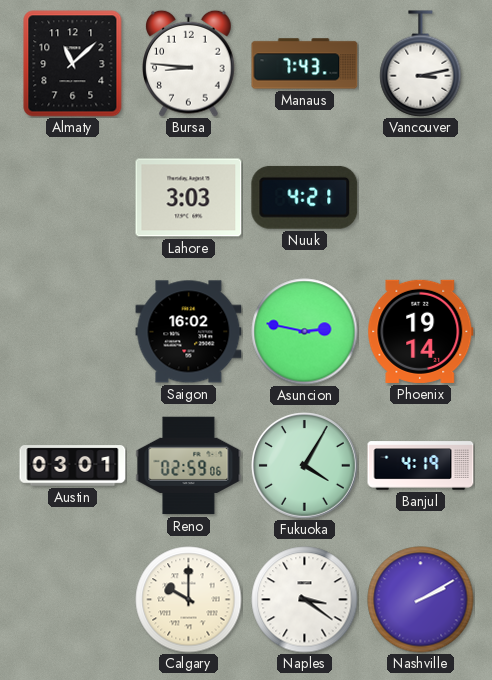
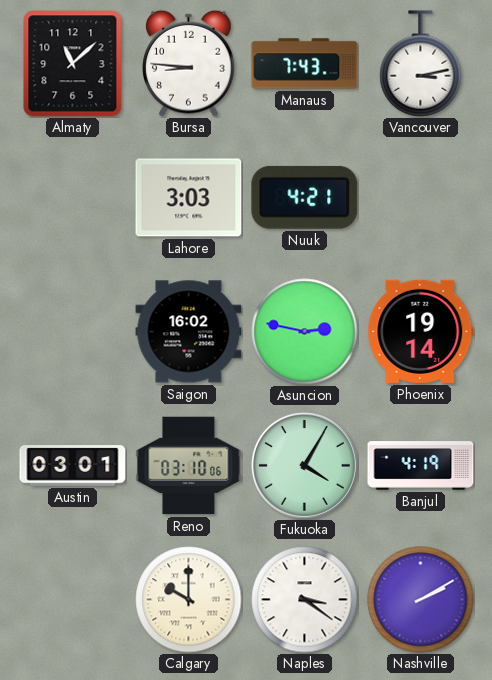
Reno: 02:59 -> 03:10
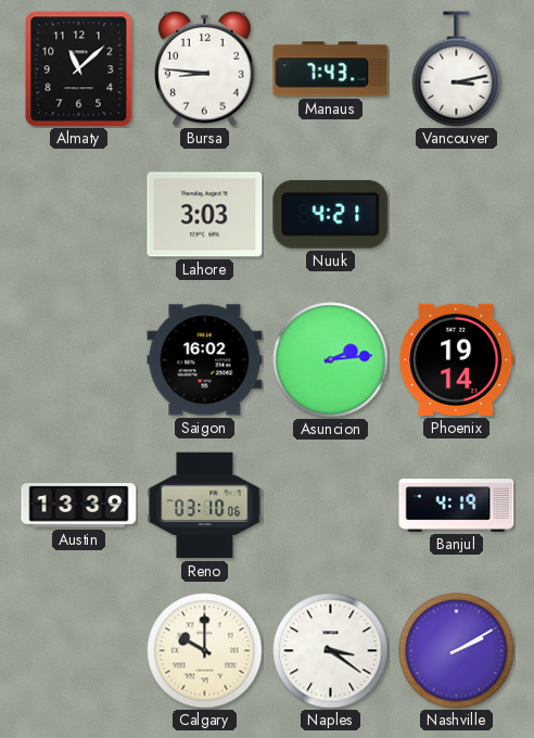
Asuncion: 2:47 -> 2:14
Austin: 03:01 -> 13:39
Fukuoka: 4:05 -> none
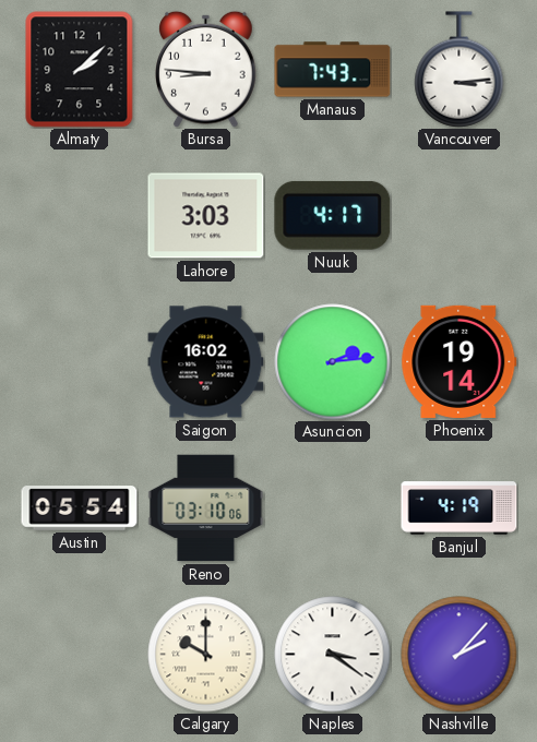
Almaty: 11:08 -> 2:08
Vancouver: 3:13 -> 3:14
Nuuk: 4:21 -> 4:17
Austin: 13:39 -> 05:54
Nashville: 2:10 -> 2:07
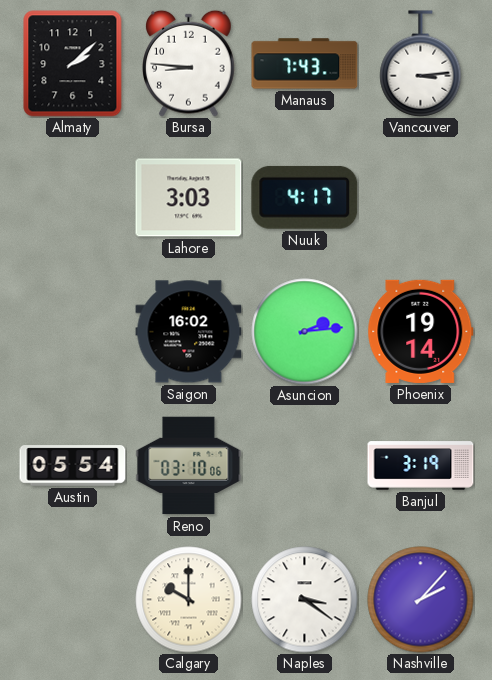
Banjul: 4:19 -> 3:19
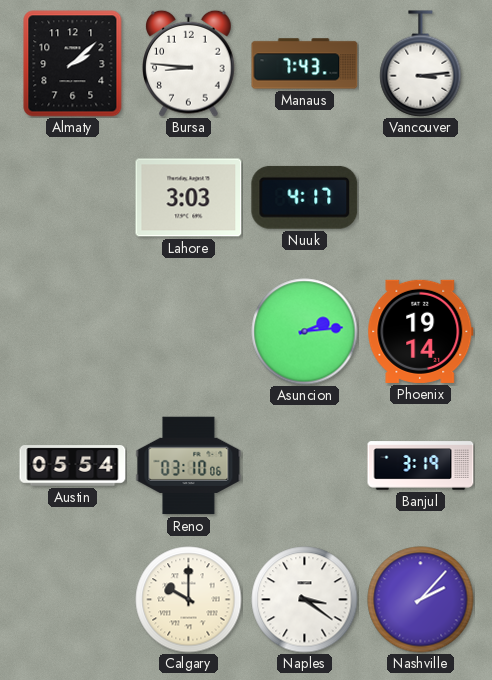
Saigon: 16:02 -> none
